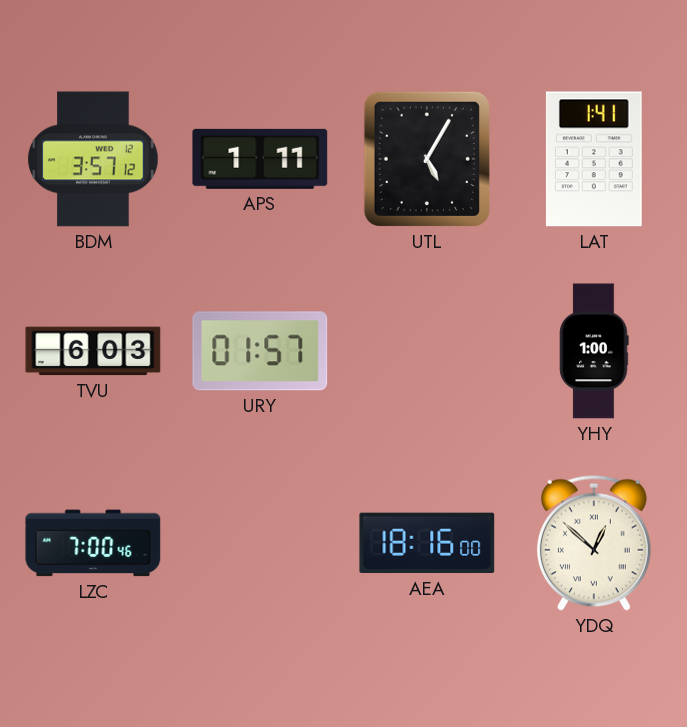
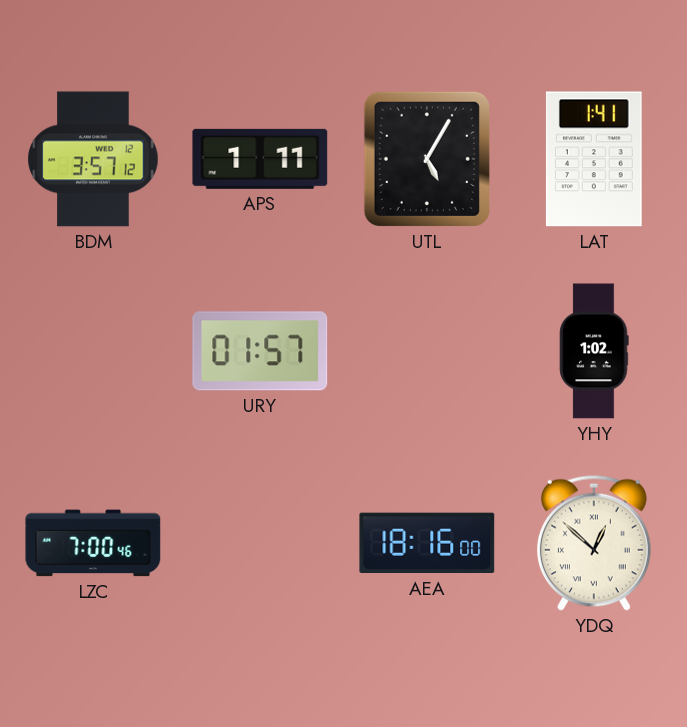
TVU: 6:03 -> none
YHY: 1:00 -> 1:02
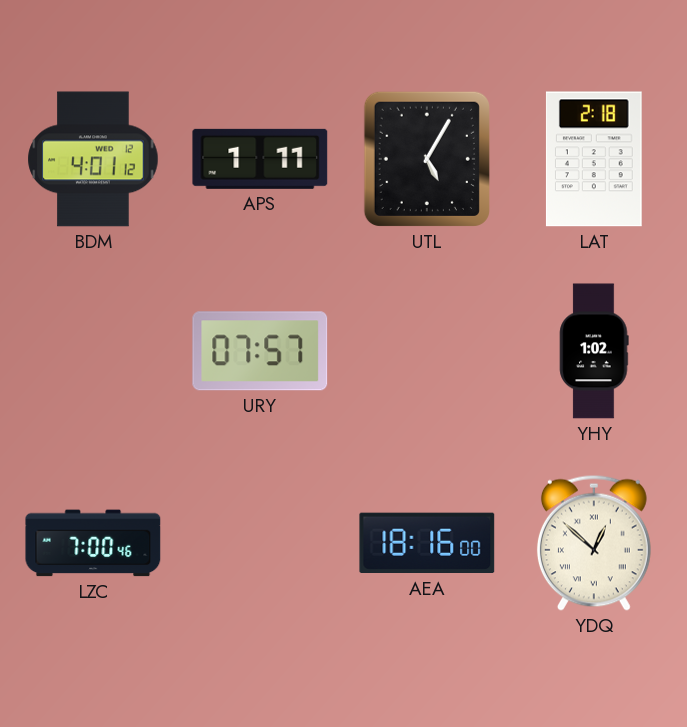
BDM: 3:57 -> 4:01
LAT: 1:41 -> 2:18
URY: 01:57 -> 07:57
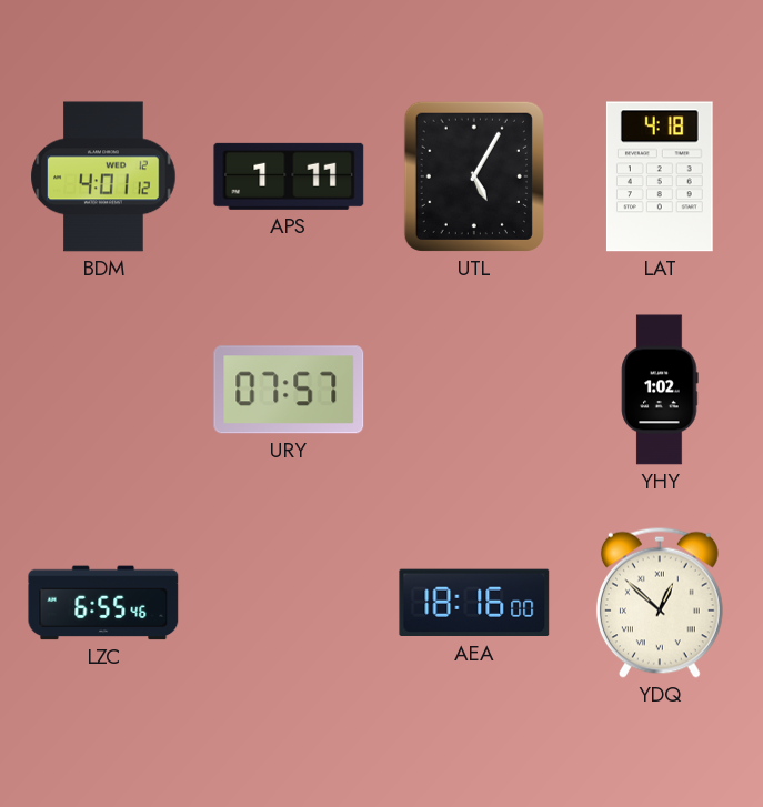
LAT: 2:18 -> 4:18
LZC: 7:00 -> 6:55
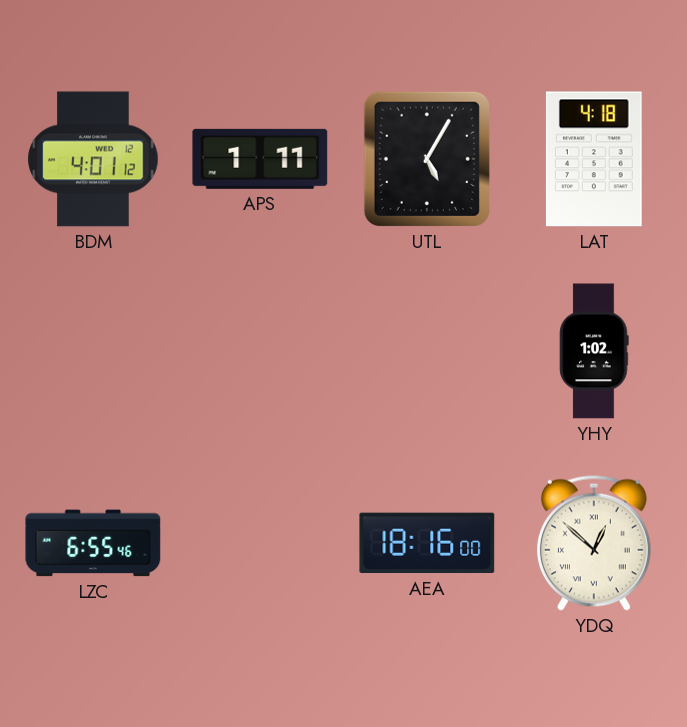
URY: 07:57 -> none
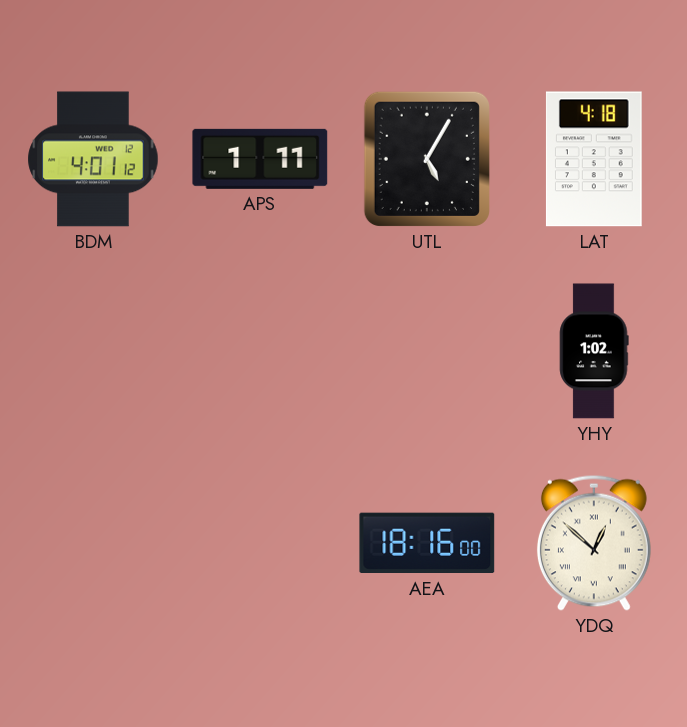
LZC: 6:55 -> none
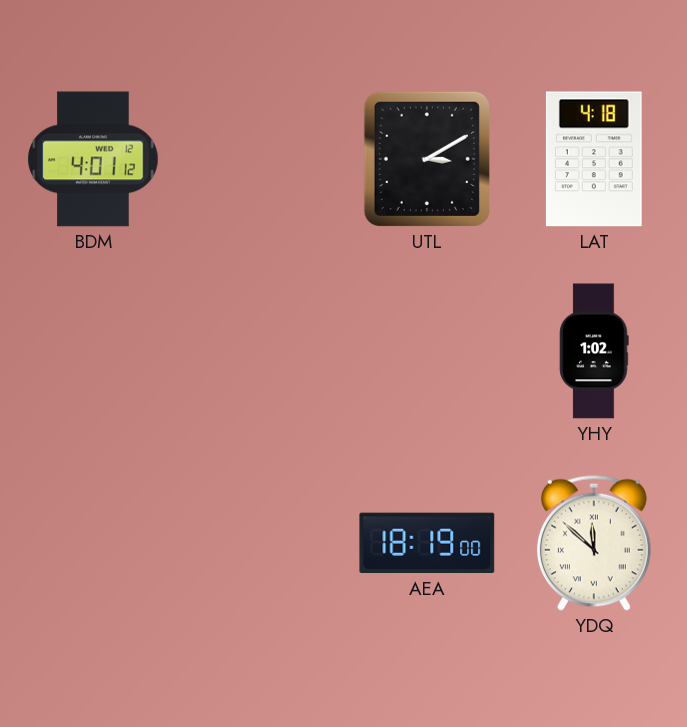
APS: 1:11 -> none
UTL: 5:05 -> 3:10
AEA: 18:16 -> 18:19
YDQ: 12:52 -> 11:52
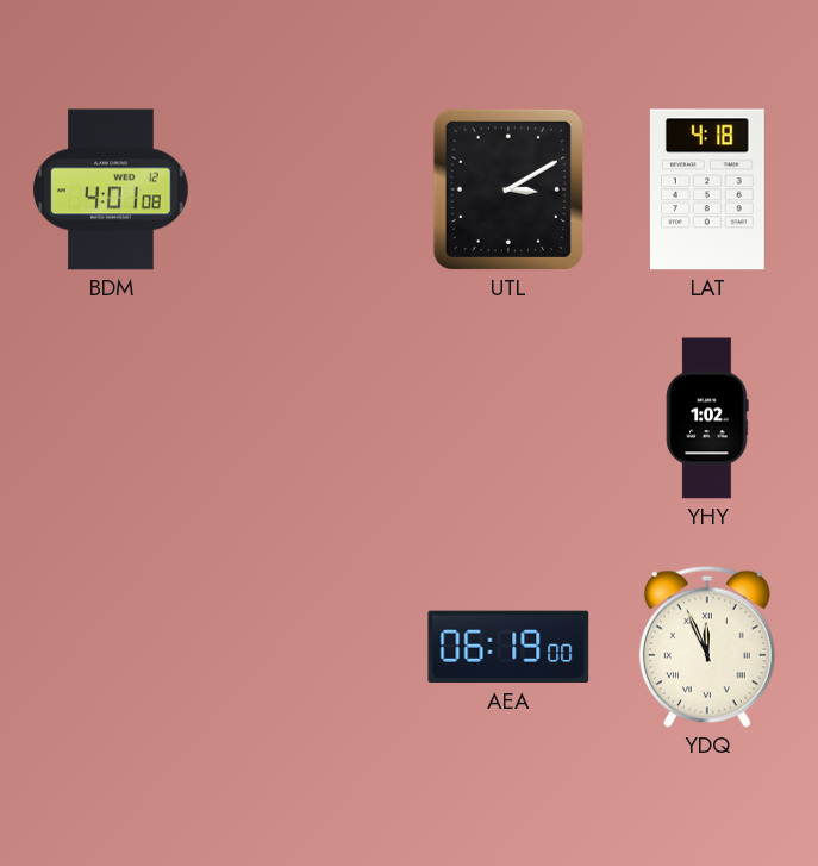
BDM: 4:01:12 -> 4:01:08
AEA: 18:19 -> 06:19
YDQ: 11:52 -> 11:56
